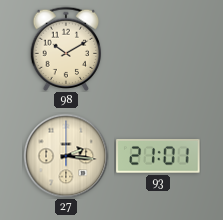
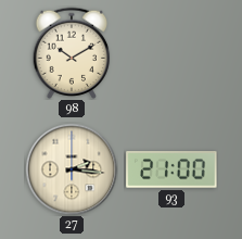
93: 21:01 -> 21:00
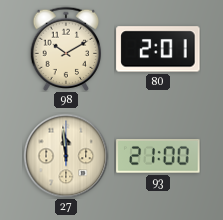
80: none -> 2:01
27: 2:16 -> 11:59
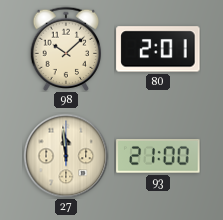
98: 10:10 -> 10:08
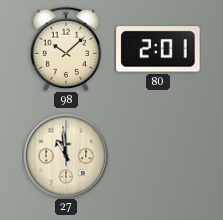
27: 11:59 -> 10:59
93: 21:00 -> none
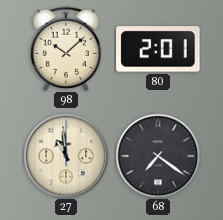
68: none -> 7:21
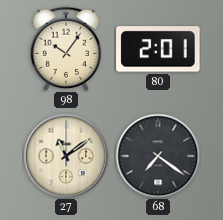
98: 10:08 -> 10:06
27: 10:59 -> 11:09
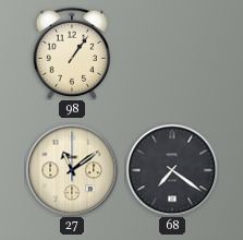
98: 10:06 -> 1:06
80: 2:01 -> none
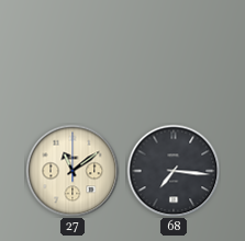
98: 1:06 -> none
68: 7:21 -> 7:16
